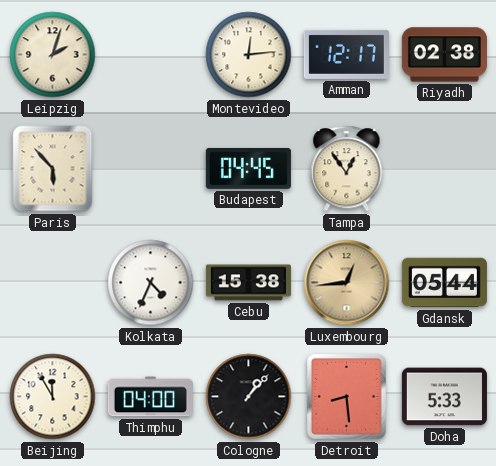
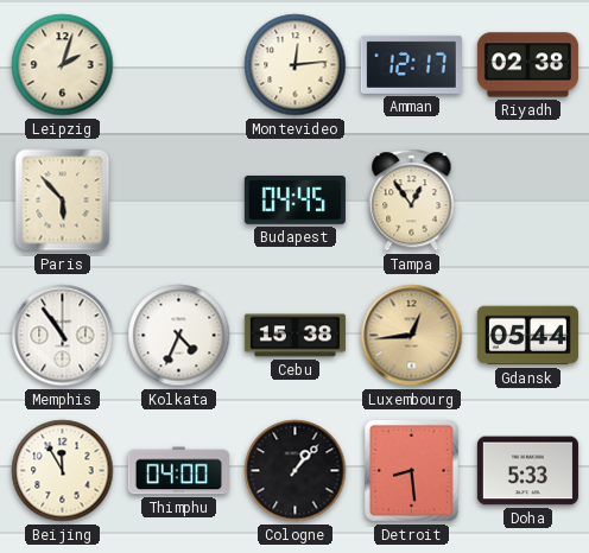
Memphis: none -> 10:54
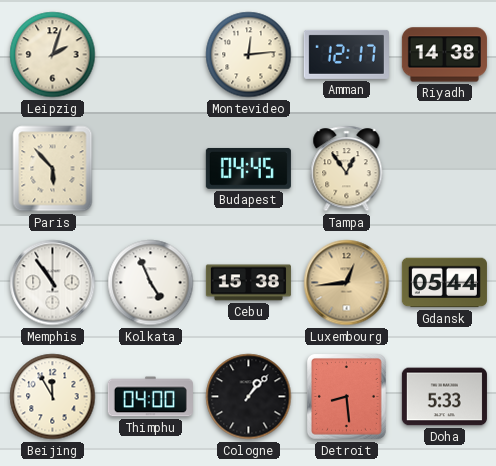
Riyadh: 02:38 -> 14:38
Kolkata: 4:34 -> 4:56
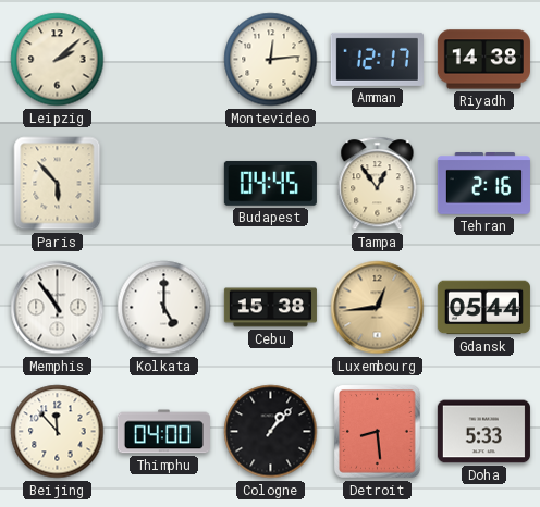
Leipzig: 2:03 -> 2:08
Tehran: none -> 2:16
Kolkata: 4:56 -> 5:00
Beijing: 11:55 -> 11:53
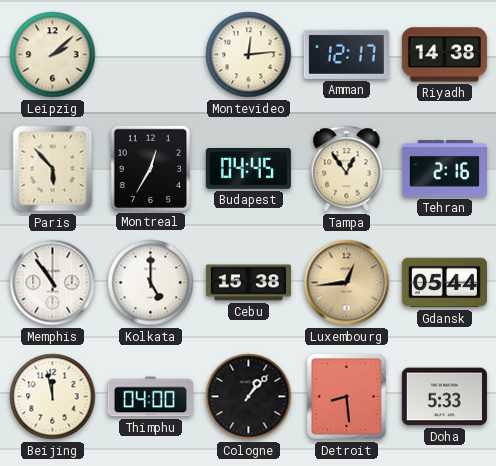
Montreal: none -> 12:35
Beijing: 11:53 -> 11:58
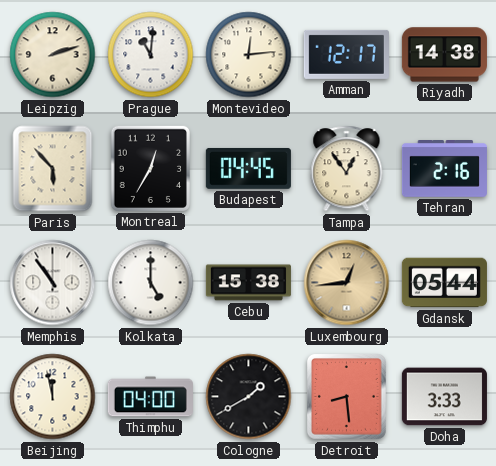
Leipzig: 2:08 -> 2:12
Prague: none -> 11:01
Cologne: 1:07 -> 1:40
Doha: 5:33 -> 3:33
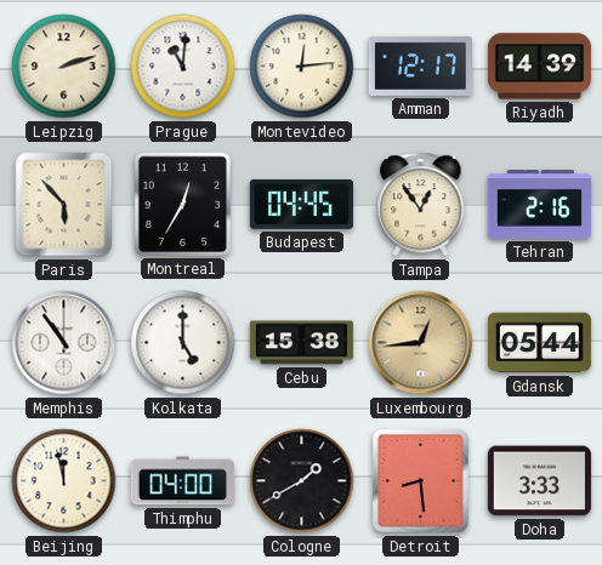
Riyadh: 14:38 -> 14:39
